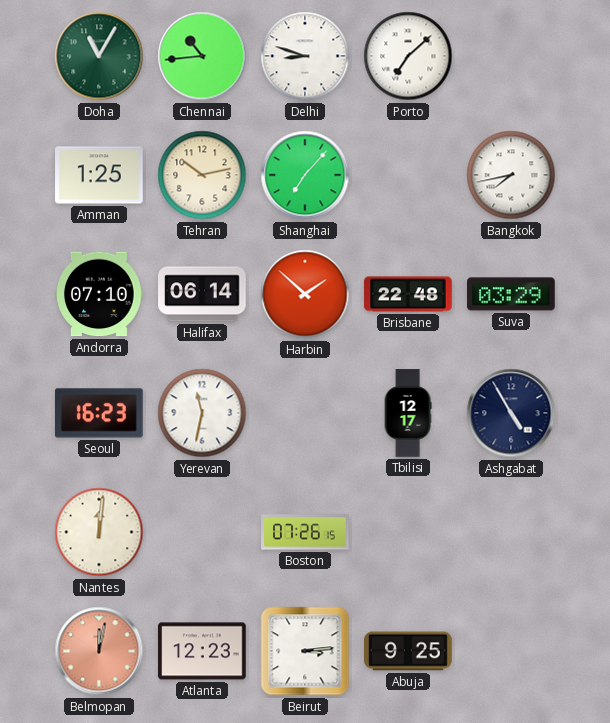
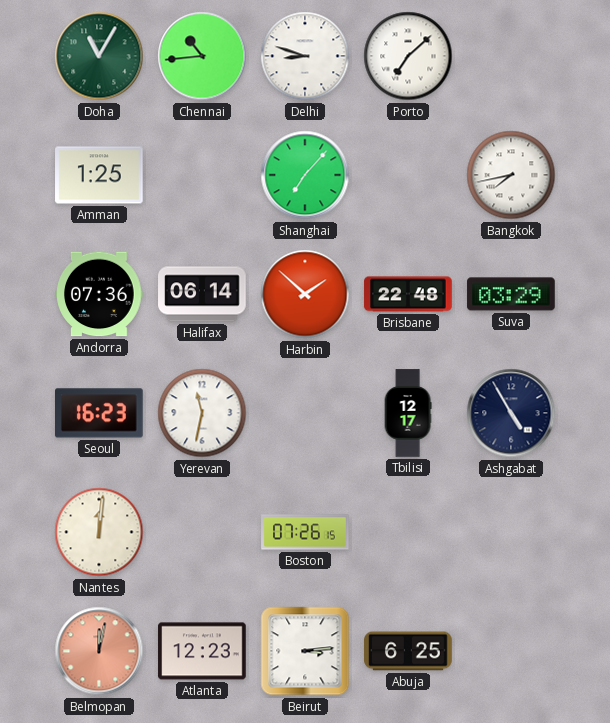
Tehran: 10:13 -> none
Andorra: 07:10 -> 07:36
Abuja: 9:25 -> 6:25
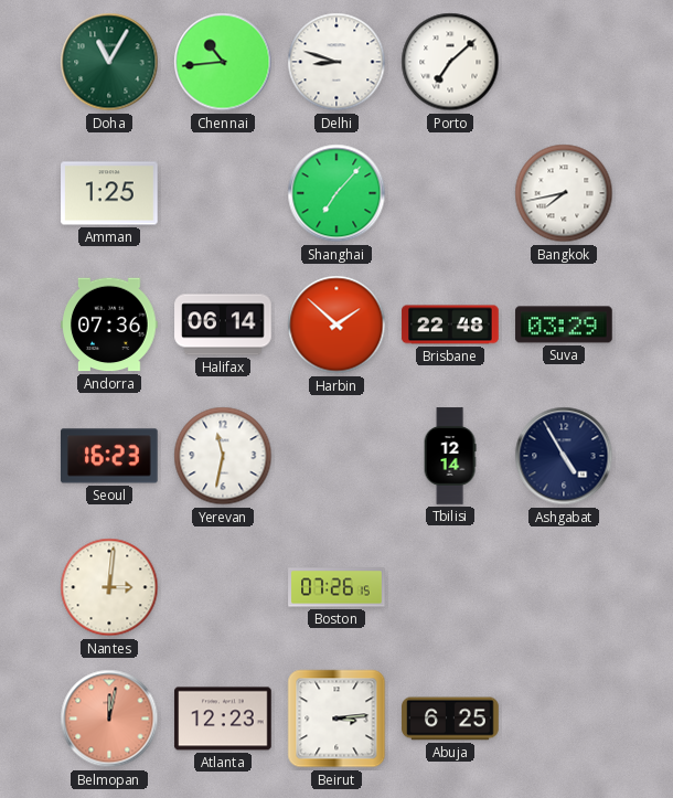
Tbilisi: 12:17 -> 12:14
Nantes: 12:01 -> 3:01
